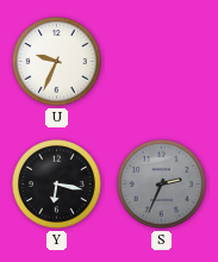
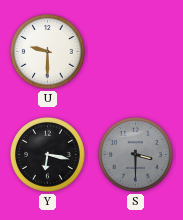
U: 9:34 -> 9:30
S: 2:34 -> 3:30
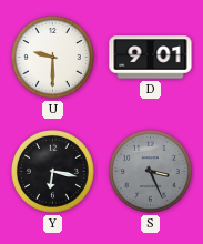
D: none -> 9:01
S: 3:30 -> 3:26
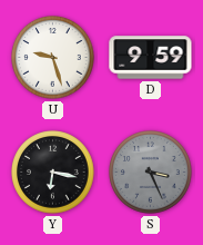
U: 9:30 -> 9:27
D: 9:01 -> 9:59
